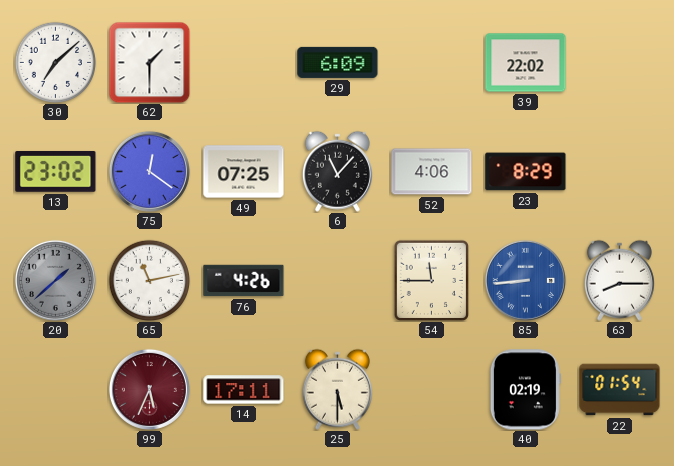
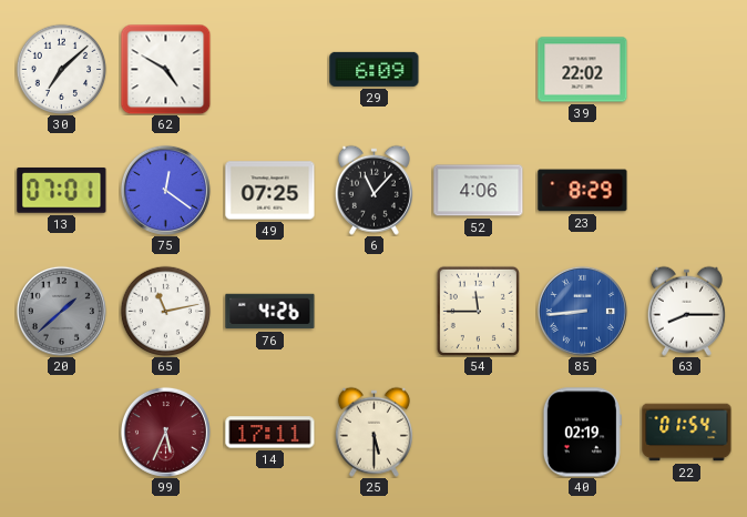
62: 1:30 -> 4:50
13: 23:02 -> 07:01
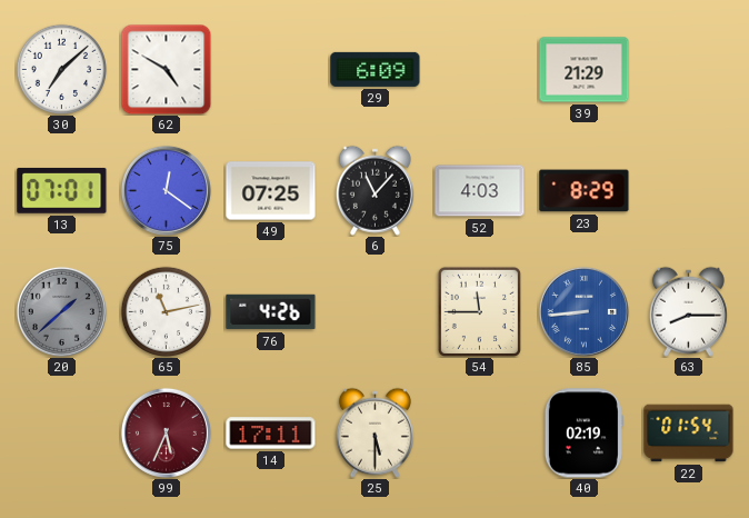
39: 22:02 -> 21:29
52: 4:06 -> 4:03
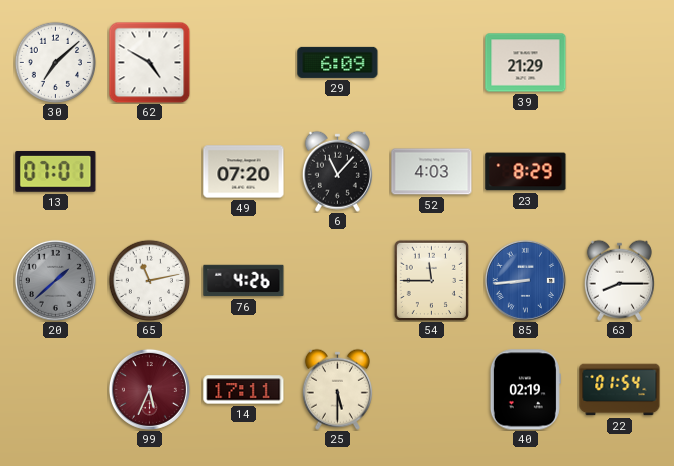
75: 12:21 -> none
49: 07:25 -> 07:20
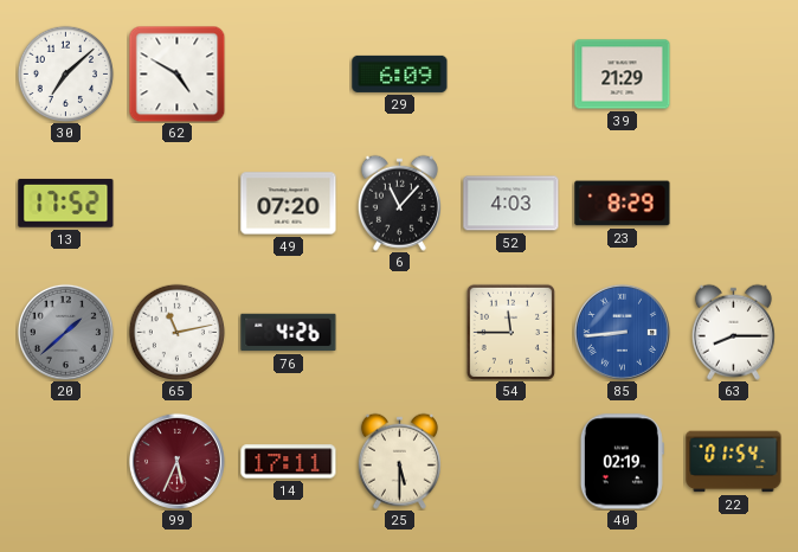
13: 07:01 -> 17:52
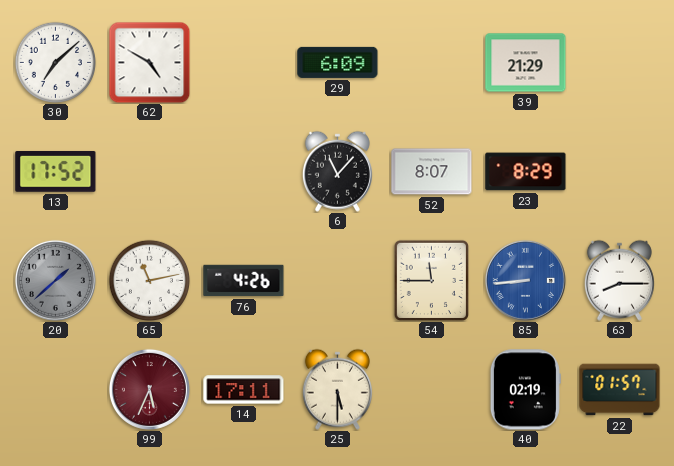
49: 07:20 -> none
52: 4:03 -> 8:07
22: 01:54 -> 01:57
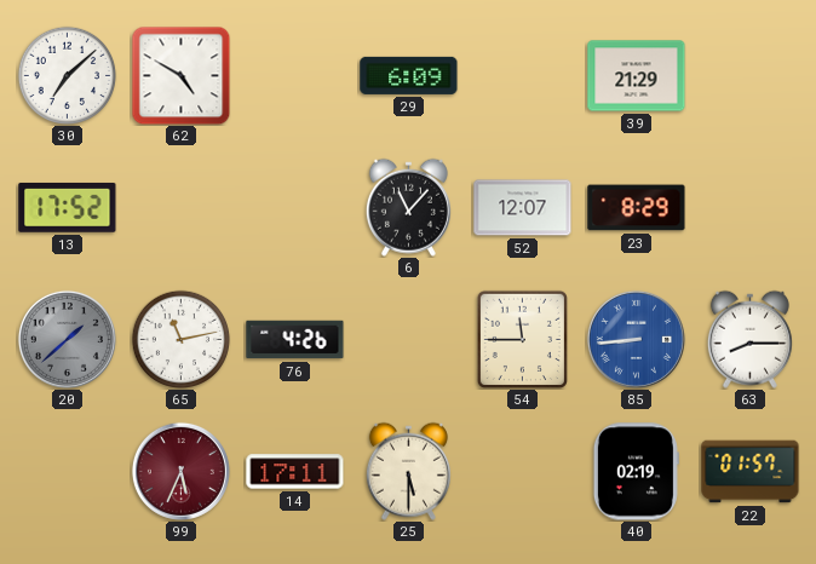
52: 8:07 -> 12:07
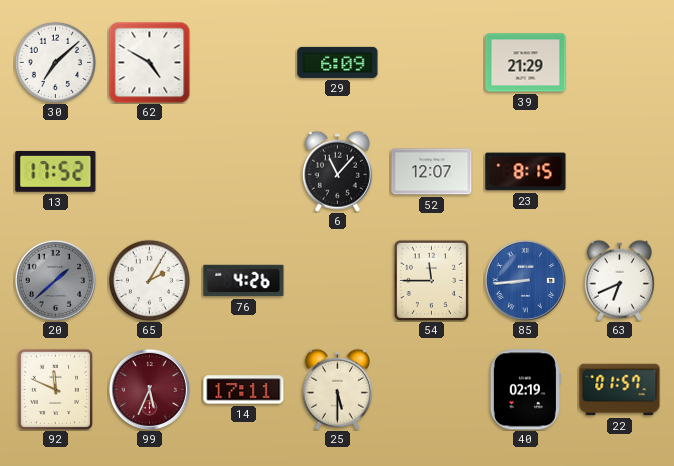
23: 8:29 -> 8:15
65: 11:13 -> 2:05
63: 8:15 -> 6:41
92: none -> 11:49
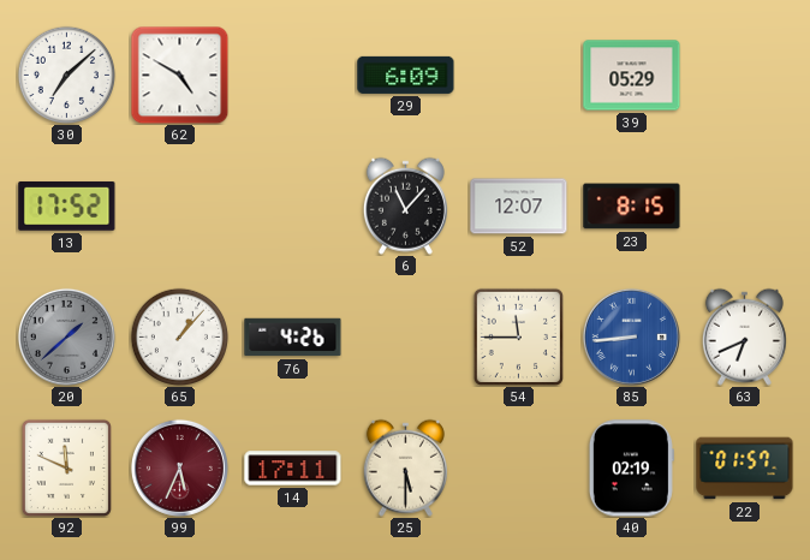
39: 21:29 -> 05:29
65: 2:05 -> 1:07
